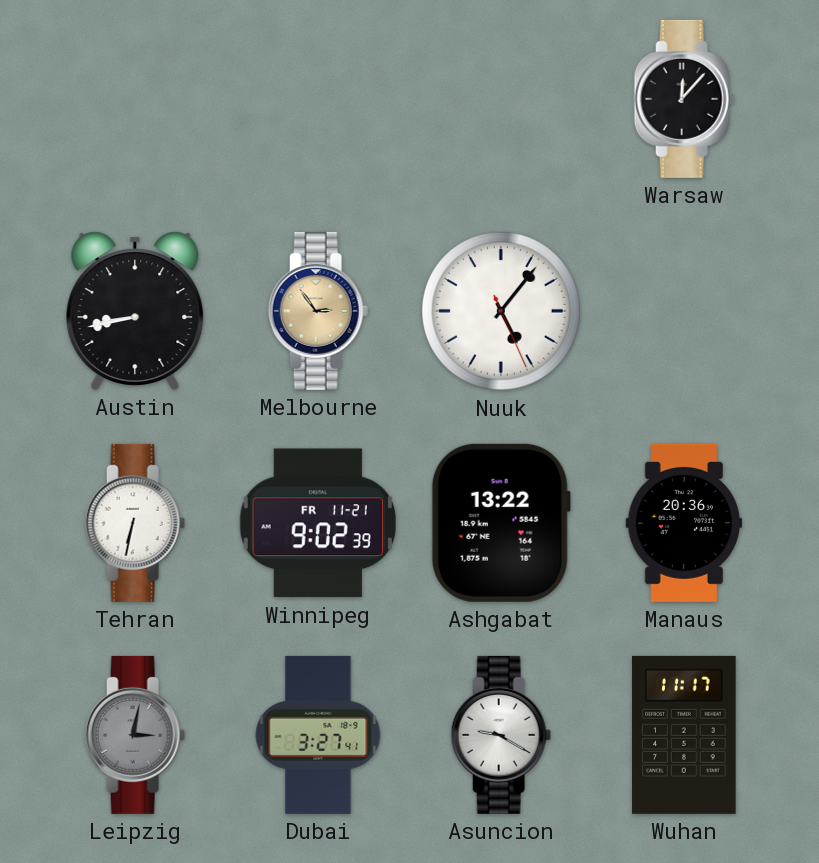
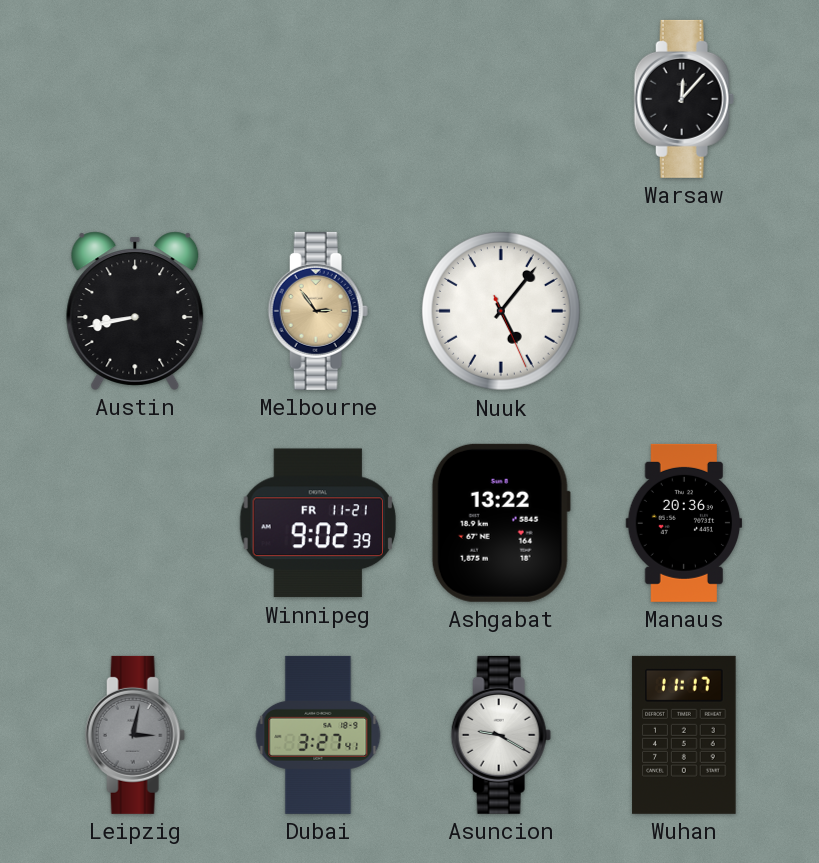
Tehran: 6:32 -> none
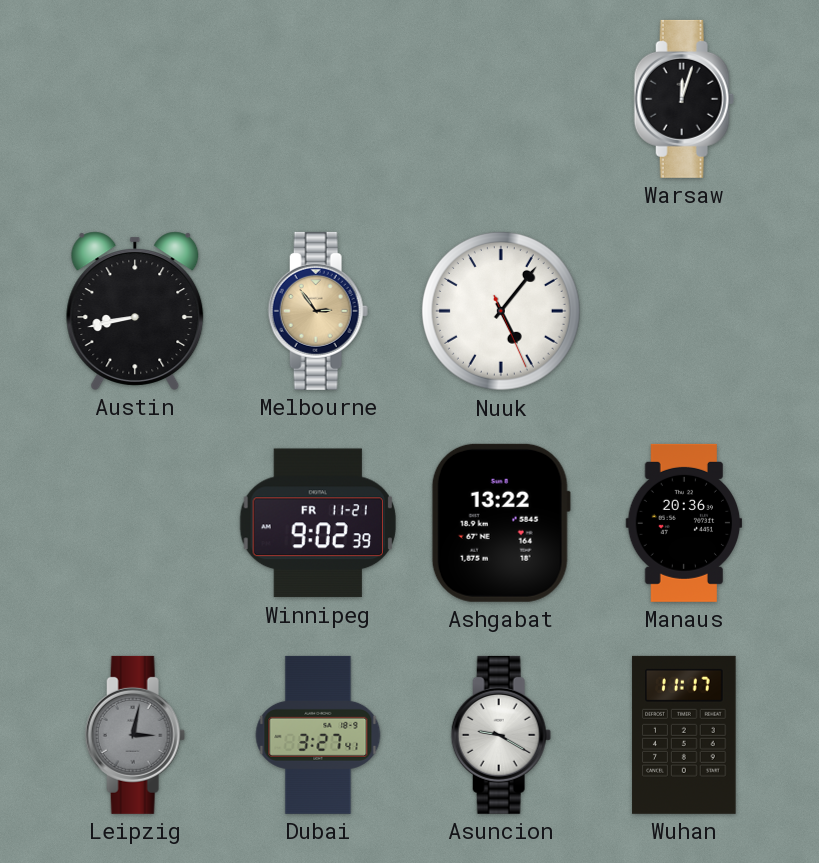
Warsaw: 12:07 -> 12:03
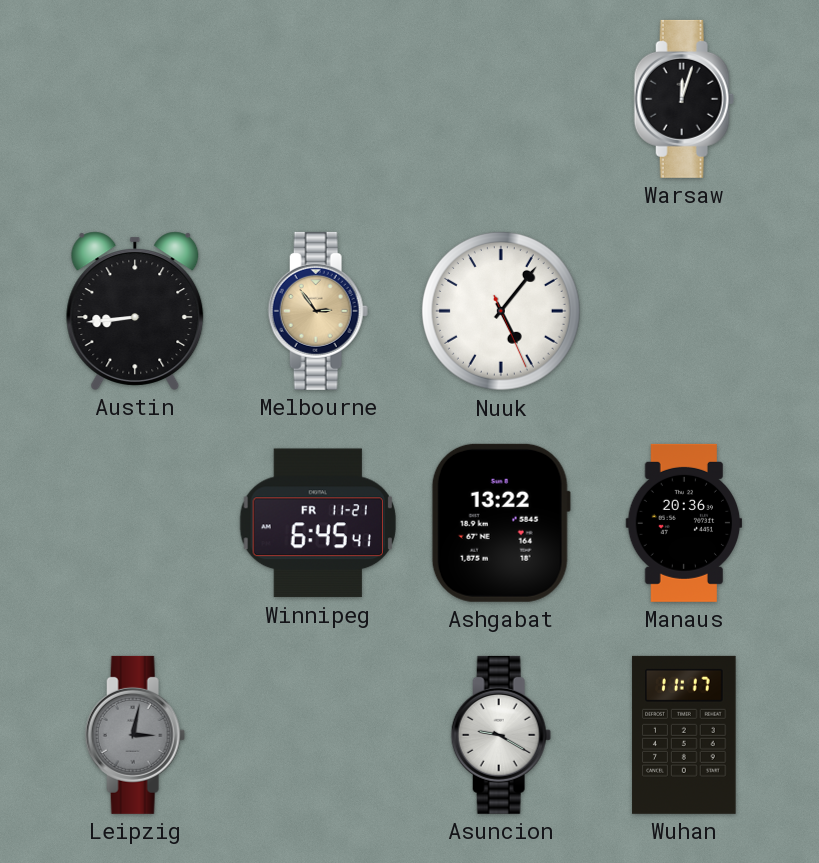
Austin: 8:43 -> 8:44
Winnipeg: 9:02 -> 6:45
Dubai: 3:27 -> none
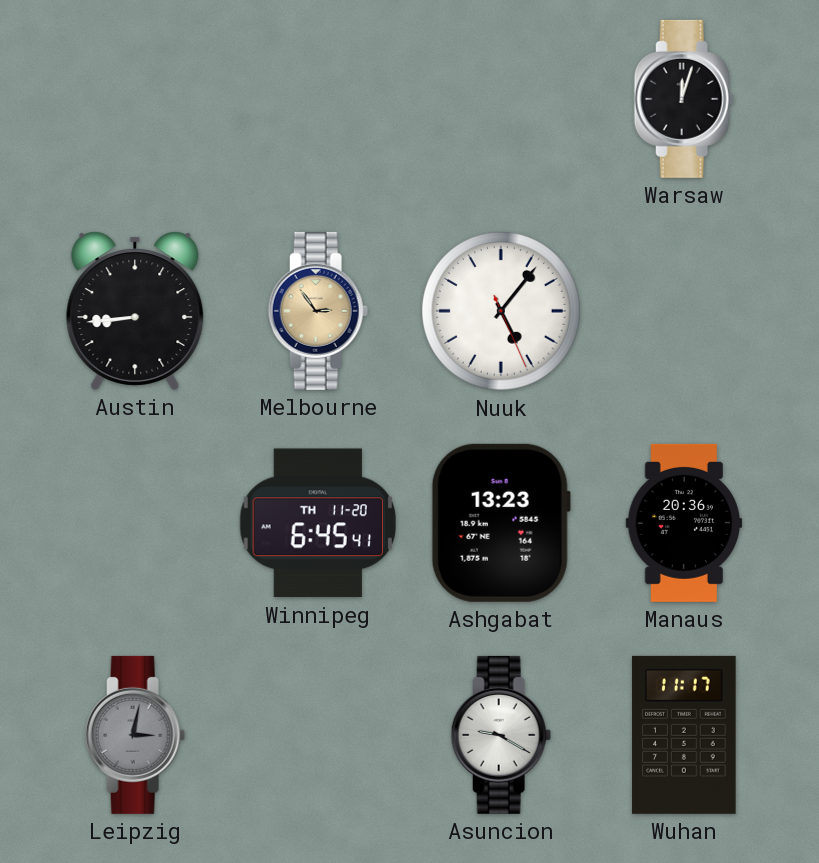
Winnipeg date: FR 11-21 -> TH 11-20
Ashgabat: 13:22 -> 13:23
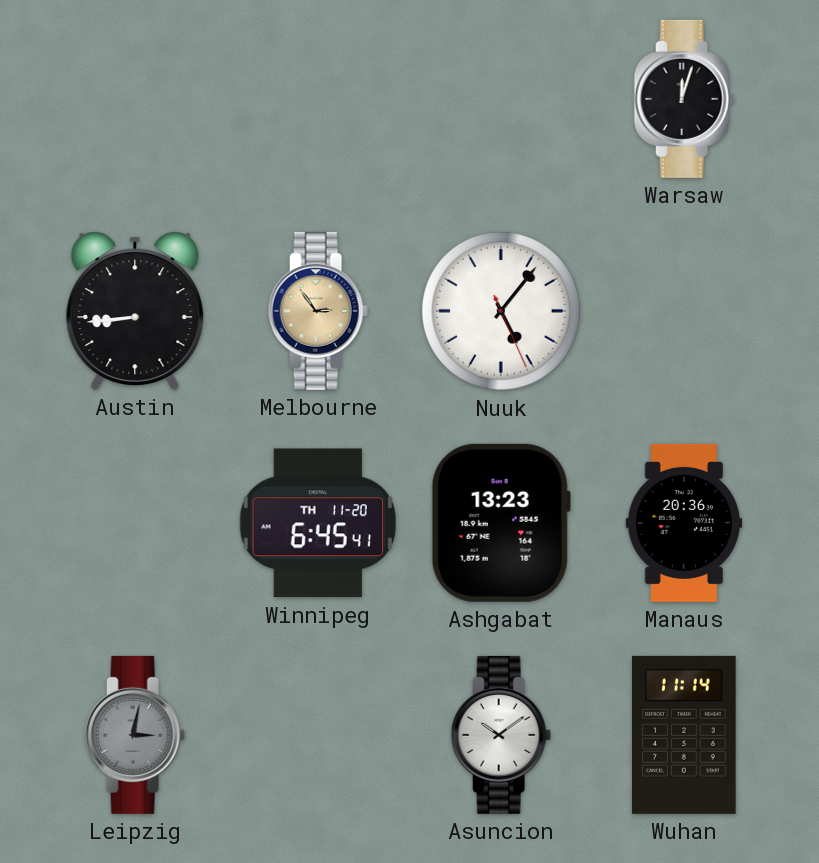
Asuncion: 9:20 -> 10:09
Wuhan: 11:17 -> 11:14
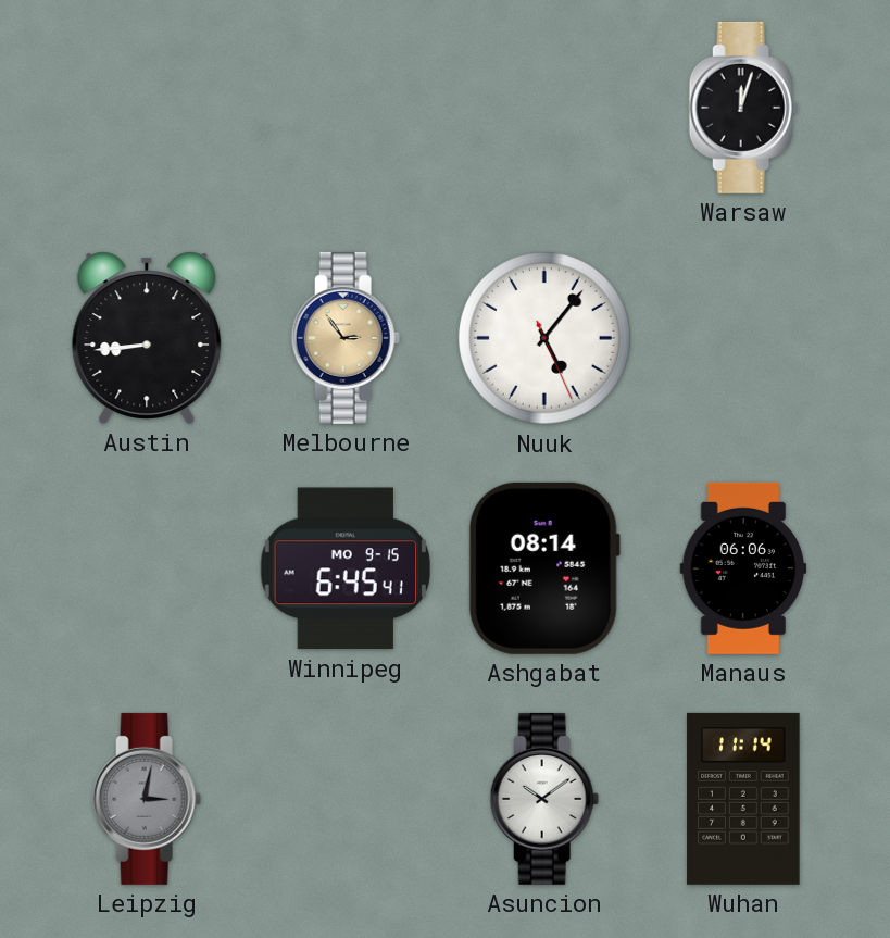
Winnipeg date: TH 11-20 -> MO 9-15
Ashgabat: 13:23 -> 08:14
Manaus: 20:36 -> 06:06
